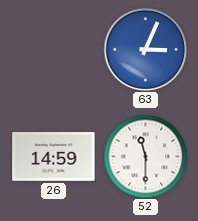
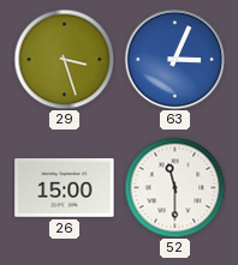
29: none -> 3:27
26: 14:59 -> 15:00
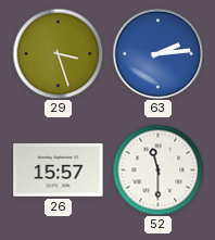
63: 3:04 -> 2:14
26: 15:00 -> 15:57
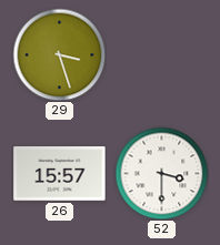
63: 2:14 -> none
52: 11:30 -> 3:30
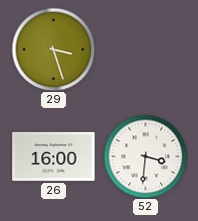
26: 15:57 -> 16:00
52: 3:30 -> 3:31
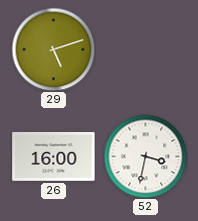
29: 3:27 -> 5:12
52: 3:31 -> 3:32
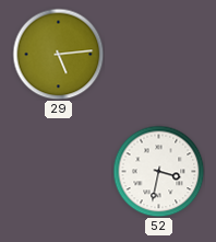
29: 5:12 -> 5:14
26: 16:00 -> none
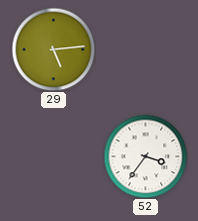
52: 3:32 -> 3:36
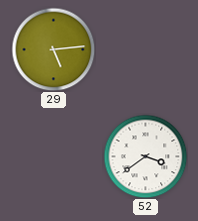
52: 3:36 -> 3:39
